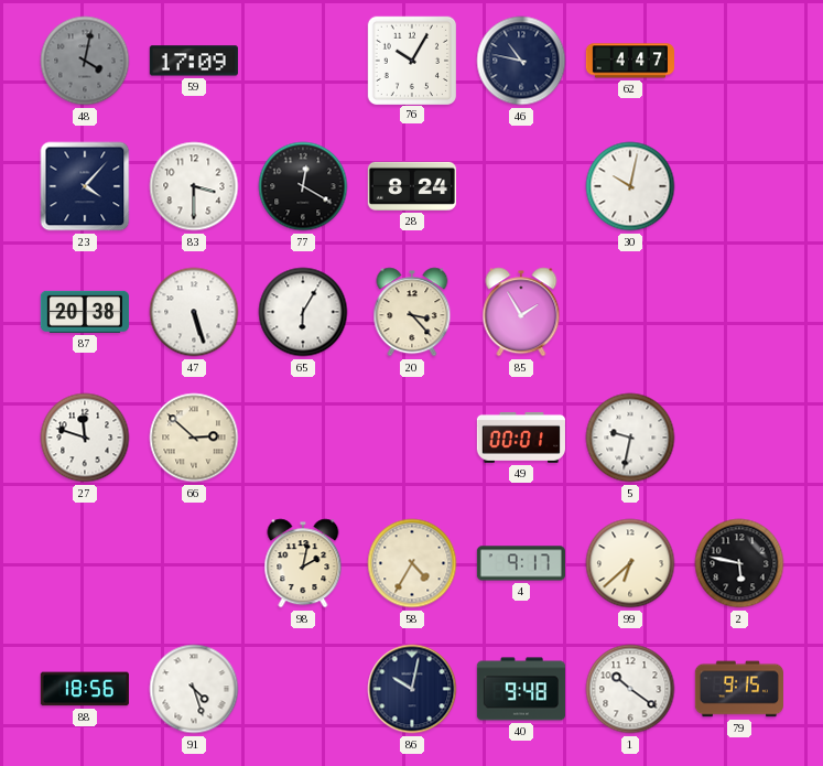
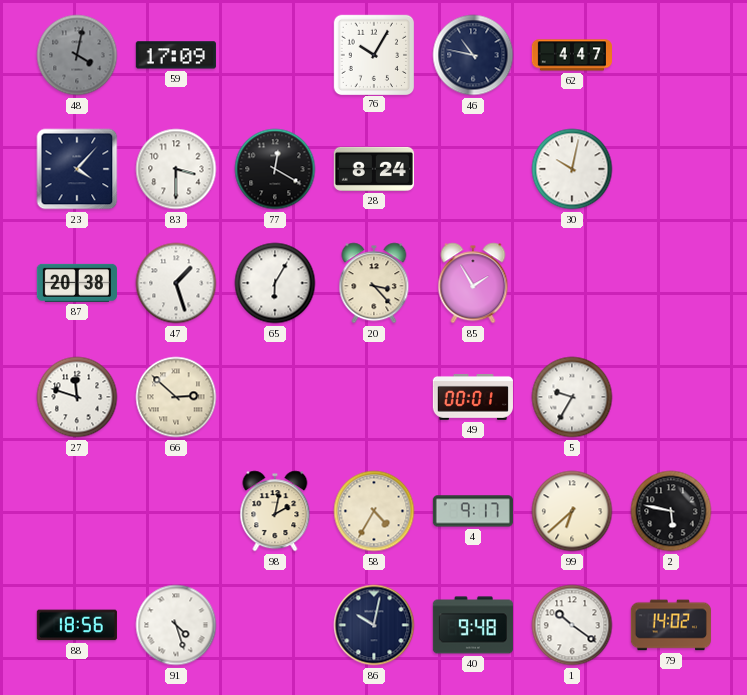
47: 5:27 -> 1:27
5: 9:32 -> 9:35
79: 9:15 -> 14:02
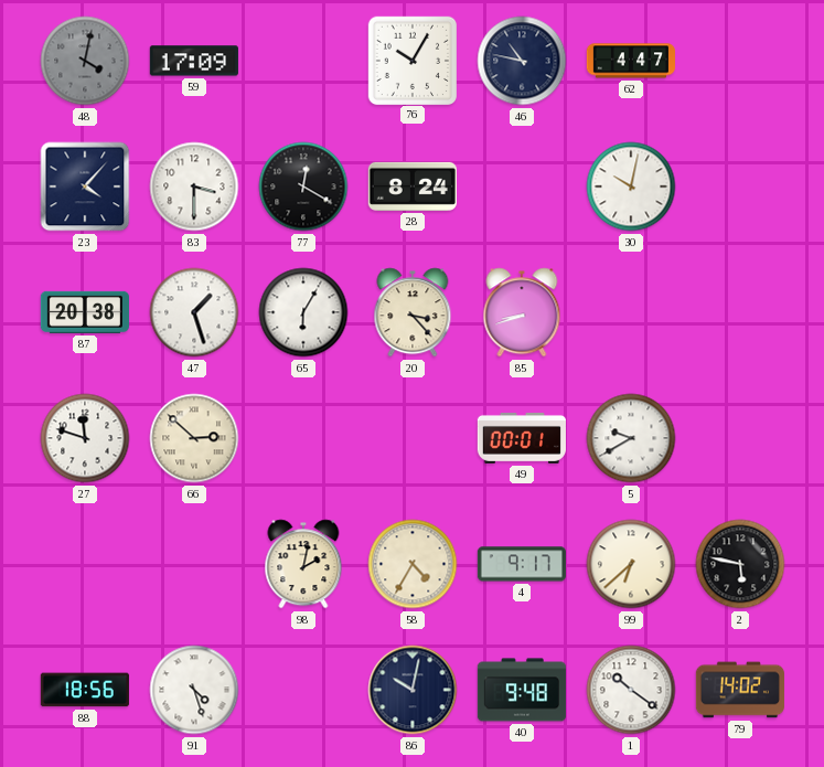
85: 1:55 -> 8:42
5: 9:35 -> 9:40
